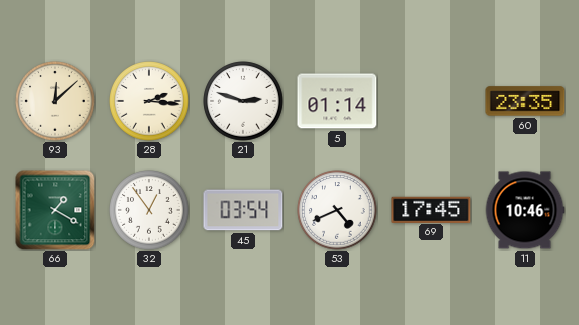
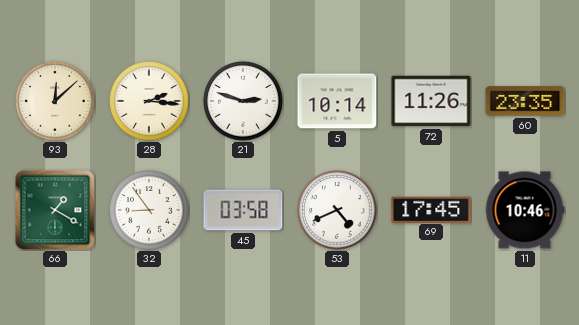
5: 01:14 -> 10:14
72: none -> 11:26
32: 12:54 -> 8:54
45: 03:54 -> 03:58
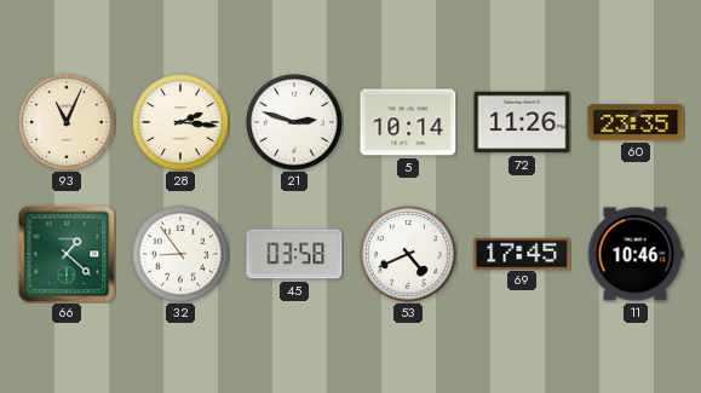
93: 12:08 -> 11:04
66: 1:20 -> 1:22
